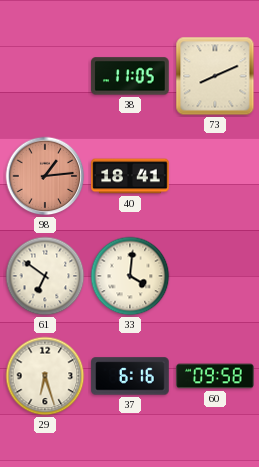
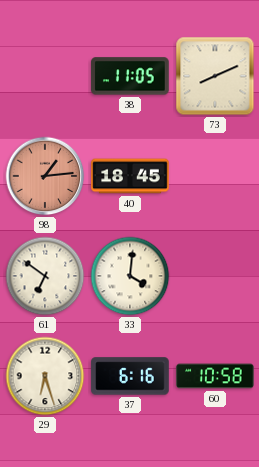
40: 18:41 -> 18:45
60: 09:58 -> 10:58
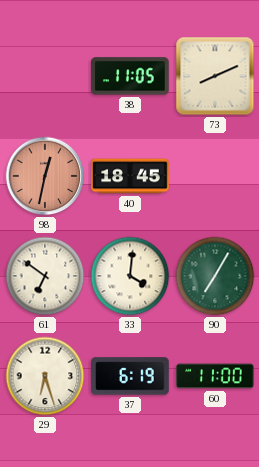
98: 1:14 -> 12:32
90: none -> 7:05
37: 6:16 -> 6:19
60: 10:58 -> 11:00
